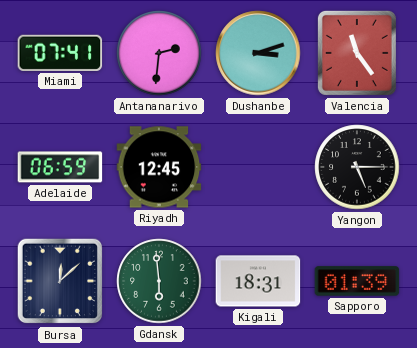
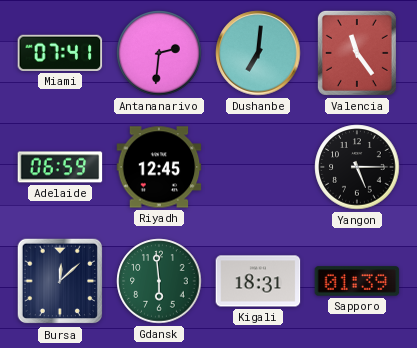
Dushanbe: 3:12 -> 7:01
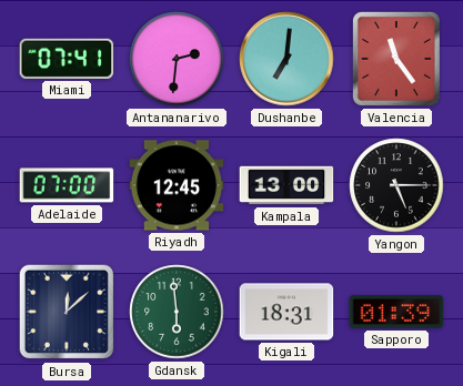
Adelaide: 06:59 -> 07:00
Kampala: none -> 13:00
